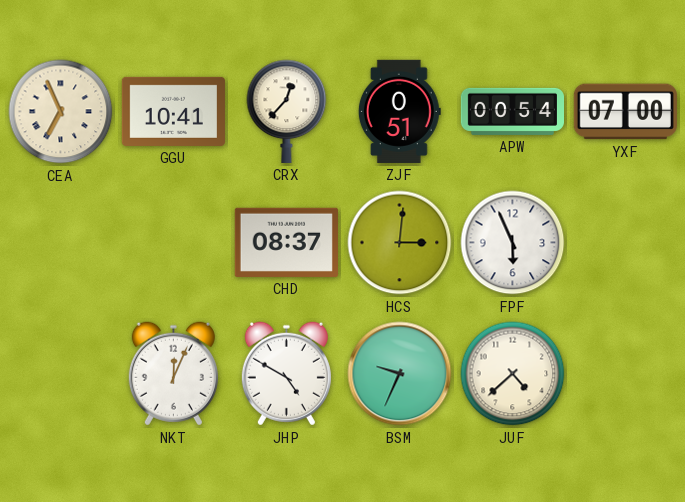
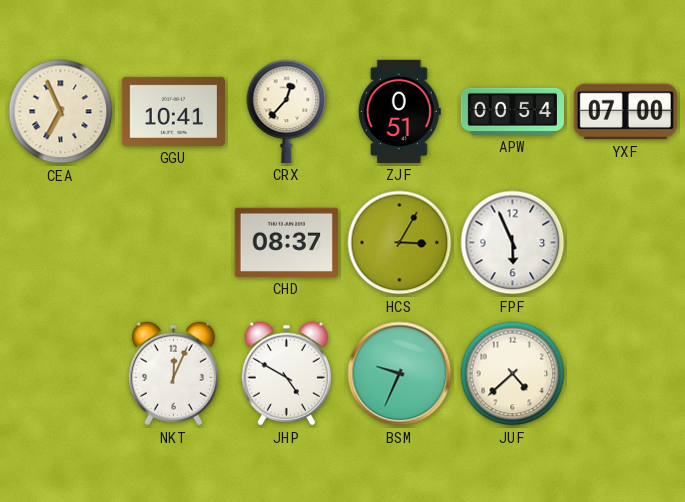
HCS: 3:01 -> 3:05
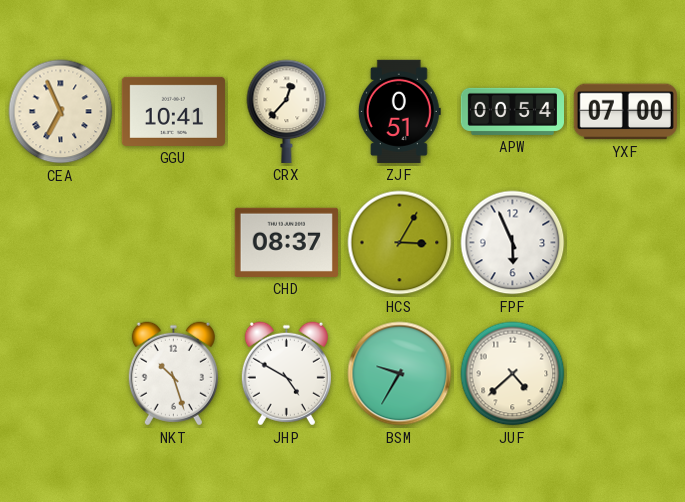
NKT: 12:04 -> 10:27
BSM: 9:34 -> 9:35
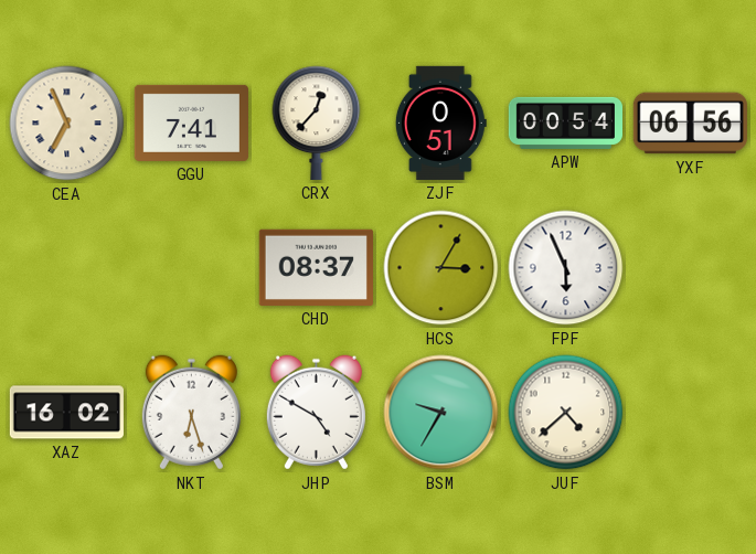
GGU: 10:41 -> 7:41
YXF: 07:00 -> 06:56
XAZ: none -> 16:02
NKT: 10:27 -> 6:27
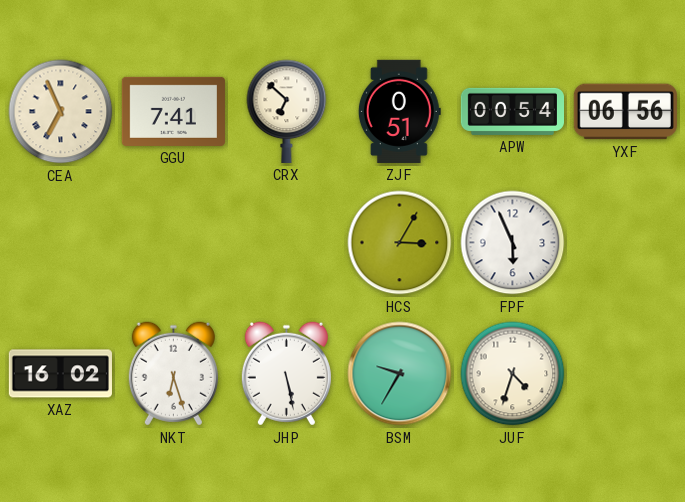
CRX: 12:37 -> 6:52
CHD: 08:37 -> none
JHP: 4:50 -> 5:28
JUF: 4:38 -> 4:33
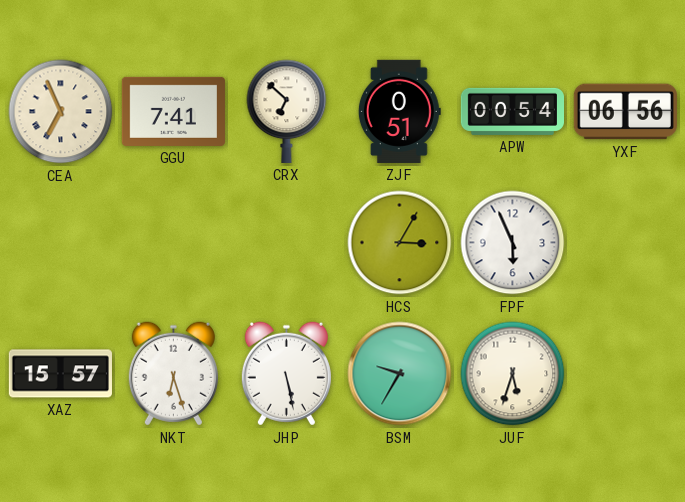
XAZ: 16:02 -> 15:57
JUF: 4:33 -> 5:33
